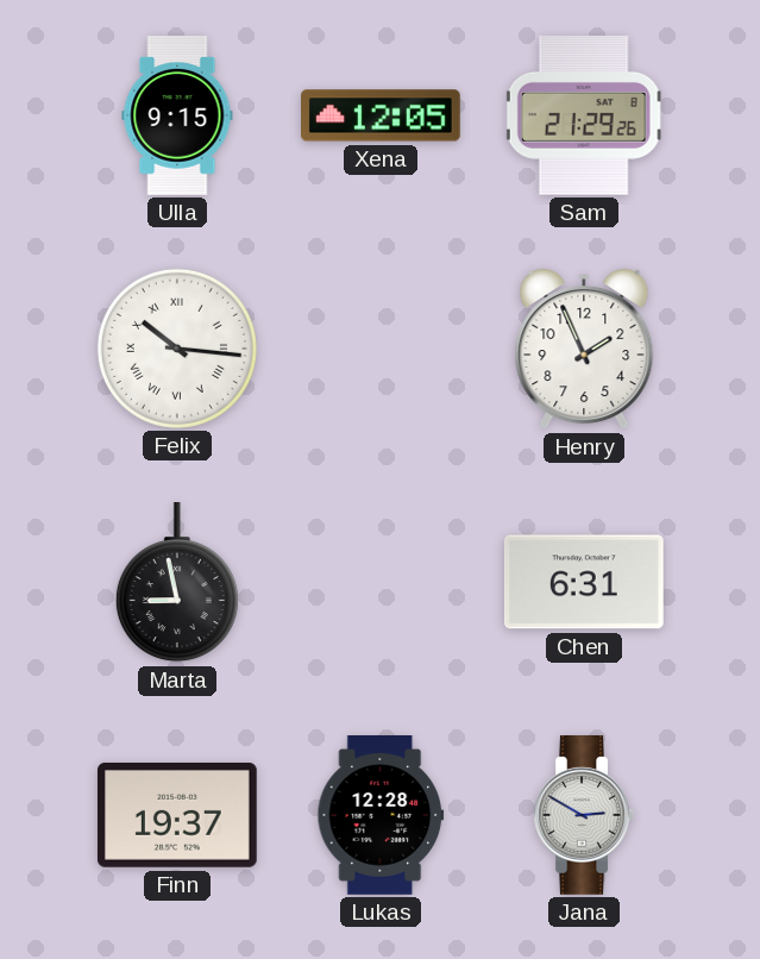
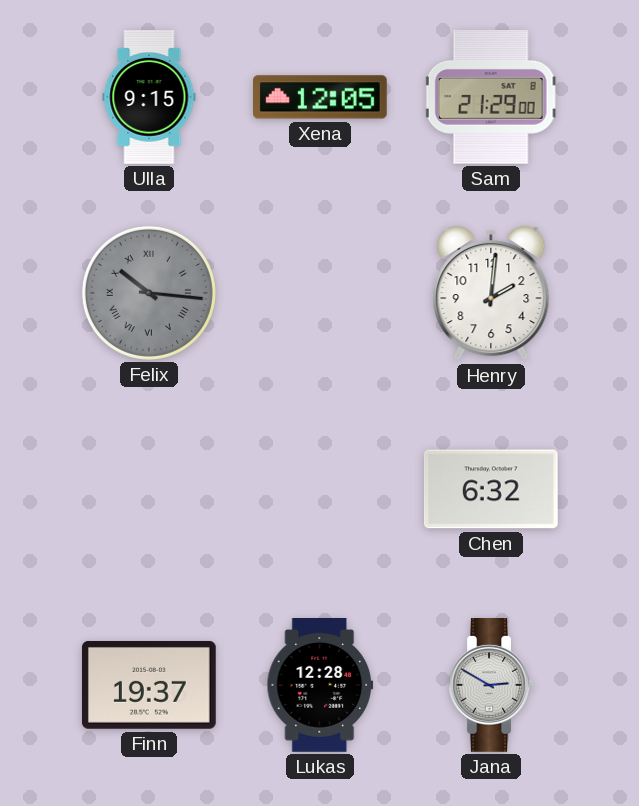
Sam: 21:29:26 -> 21:29:00
Felix dial: white -> grey
Henry: 1:56 -> 2:01
Marta: 8:58 -> none
Chen: 6:31 -> 6:32
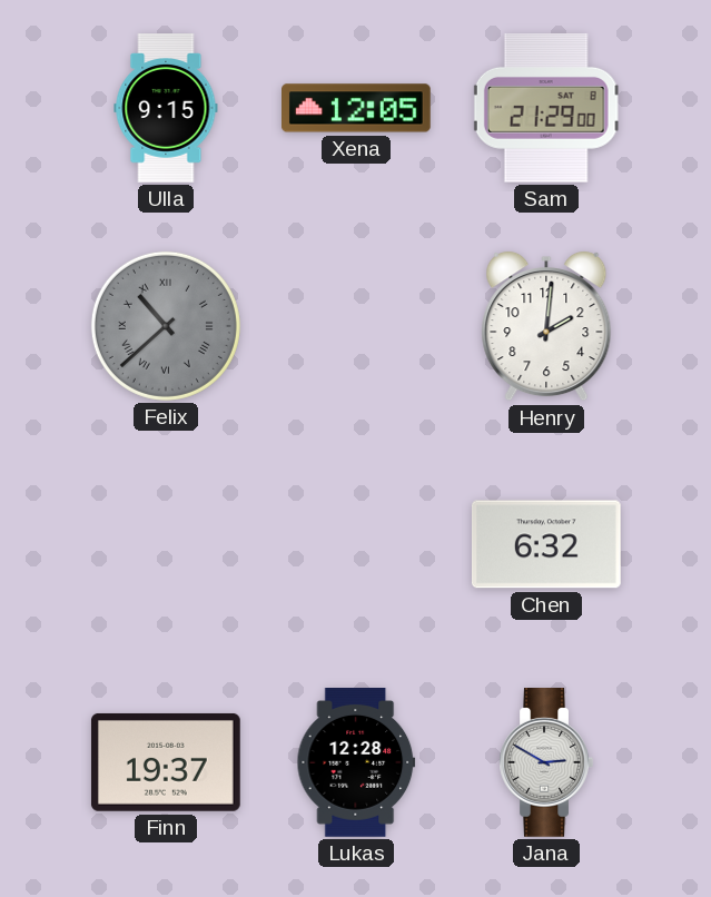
Felix: 10:16 -> 10:38
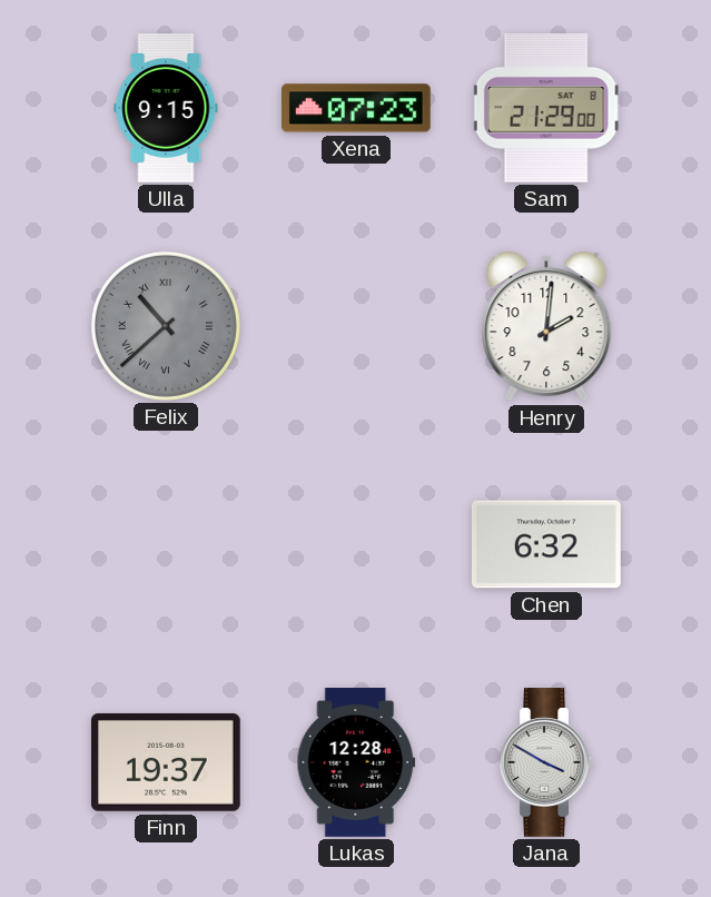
Xena: 12:05 -> 07:23
Jana: 2:50 -> 3:50
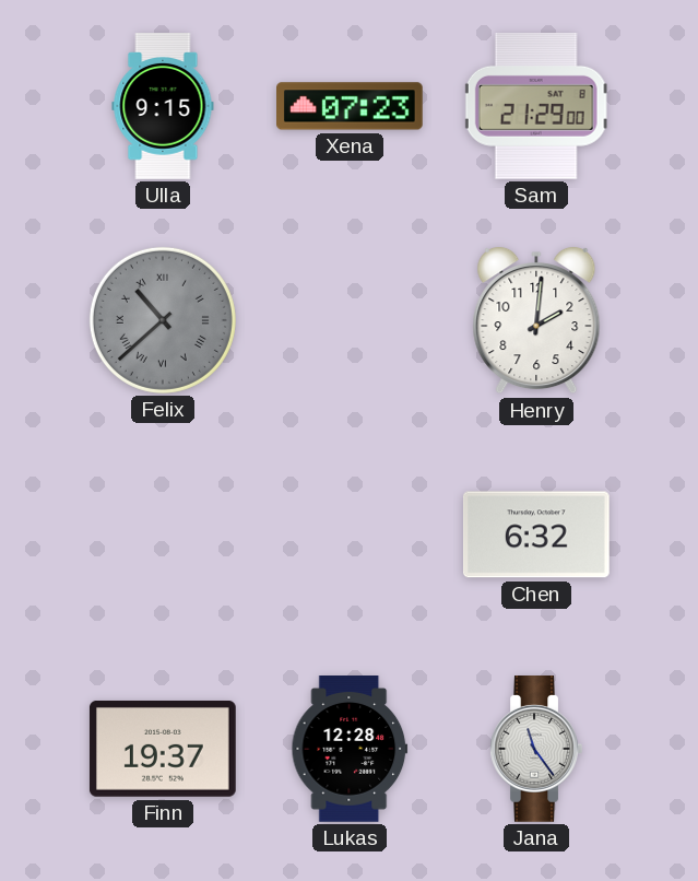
Jana: 3:50 -> 11:24
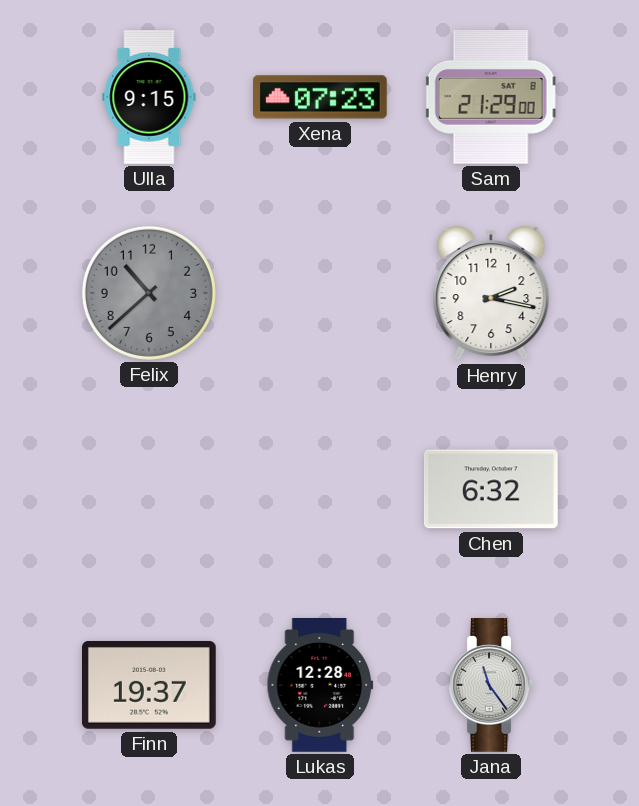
Felix numerals: Roman -> Arabic
Henry: 2:01 -> 2:17
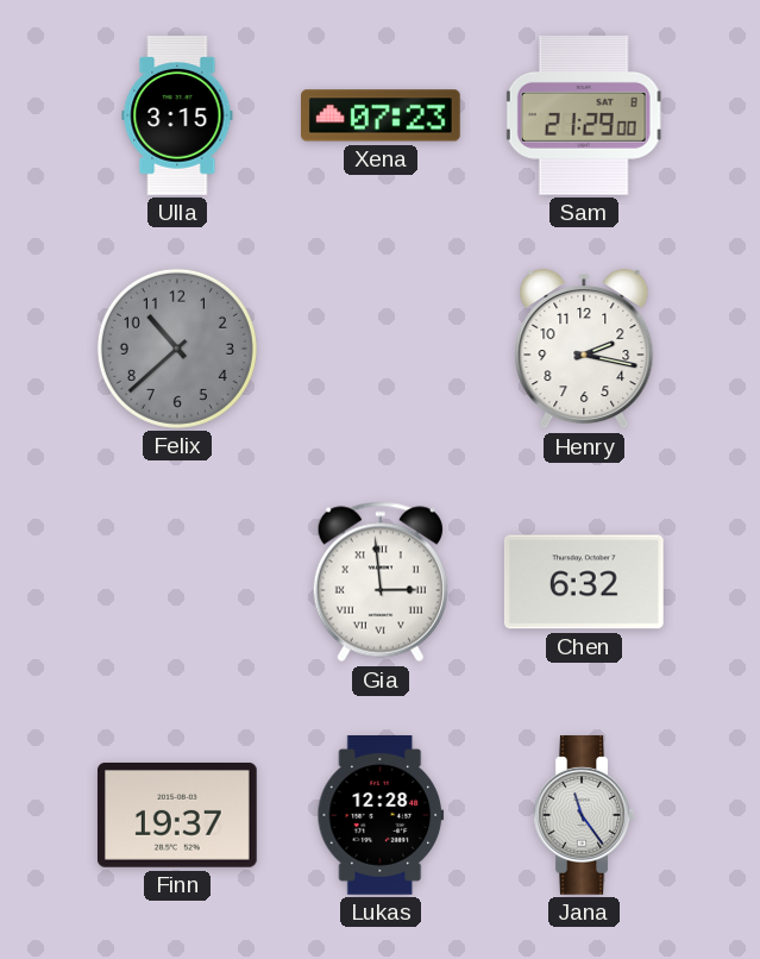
Ulla: 9:15 -> 3:15
Gia: none -> 2:59
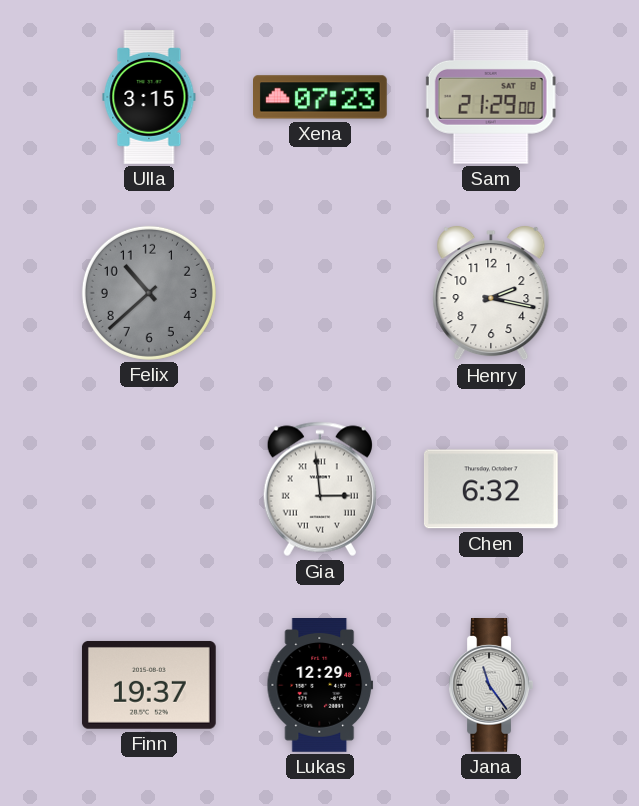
Lukas: 12:28 -> 12:29
